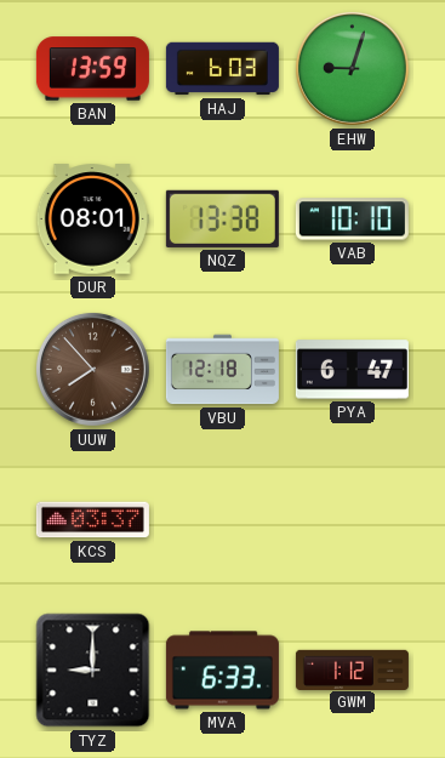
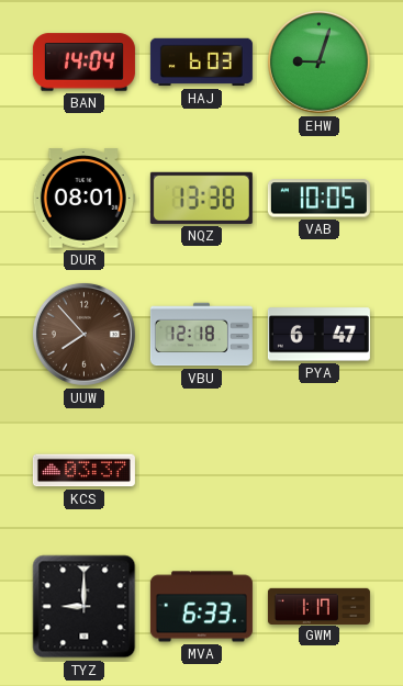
BAN: 13:59 -> 14:04
VAB: 10:10 -> 10:05
GWM: 1:12 -> 1:17
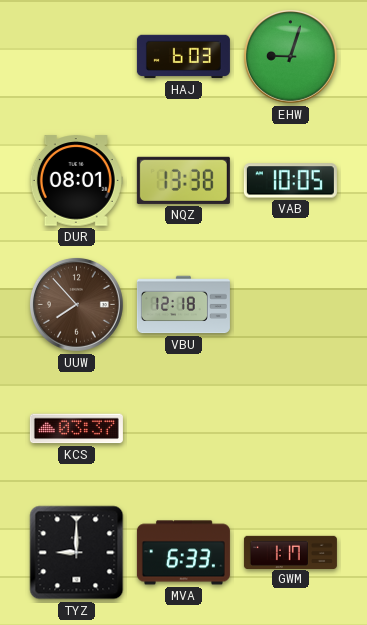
BAN: 14:04 -> none
PYA: 6:47 -> none
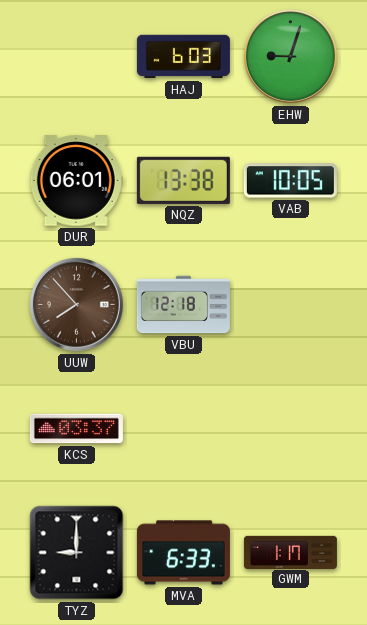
DUR: 08:01 -> 06:01
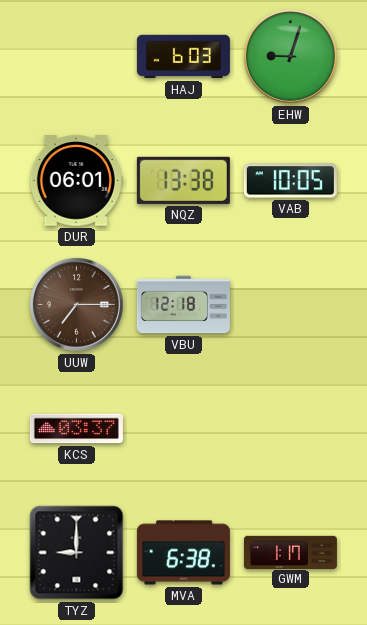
UUW: 7:53 -> 7:15
MVA: 6:33 -> 6:38
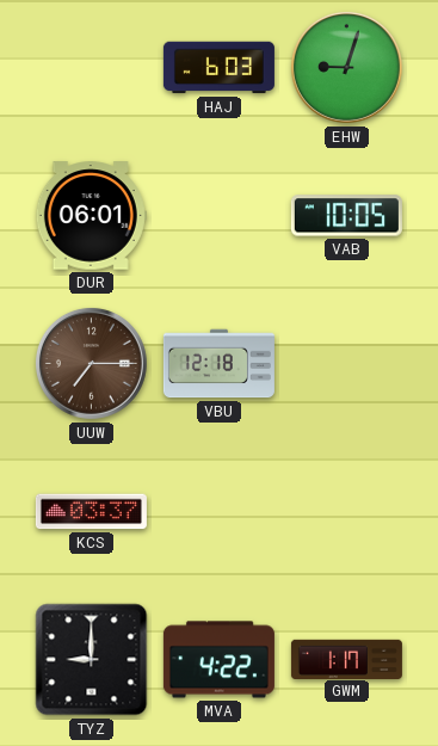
NQZ: 13:38 -> none
MVA: 6:38 -> 4:22
